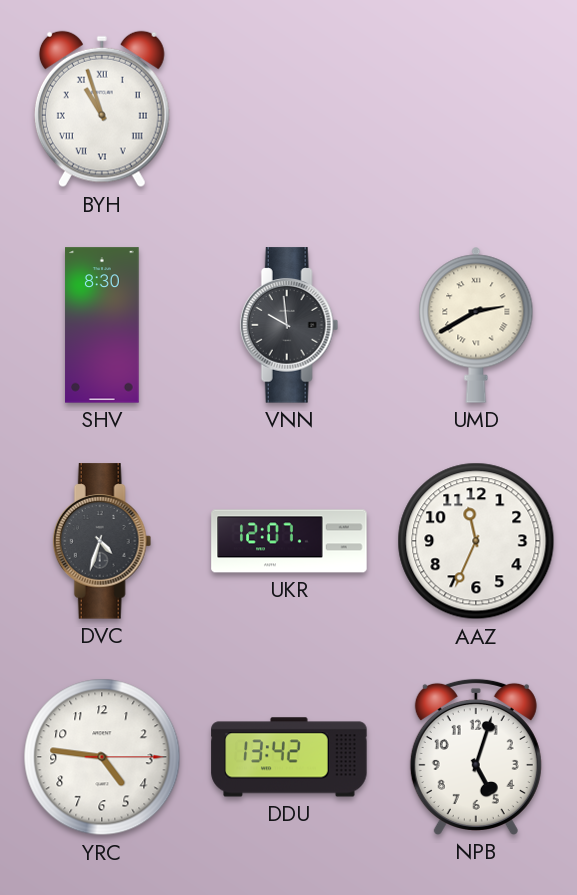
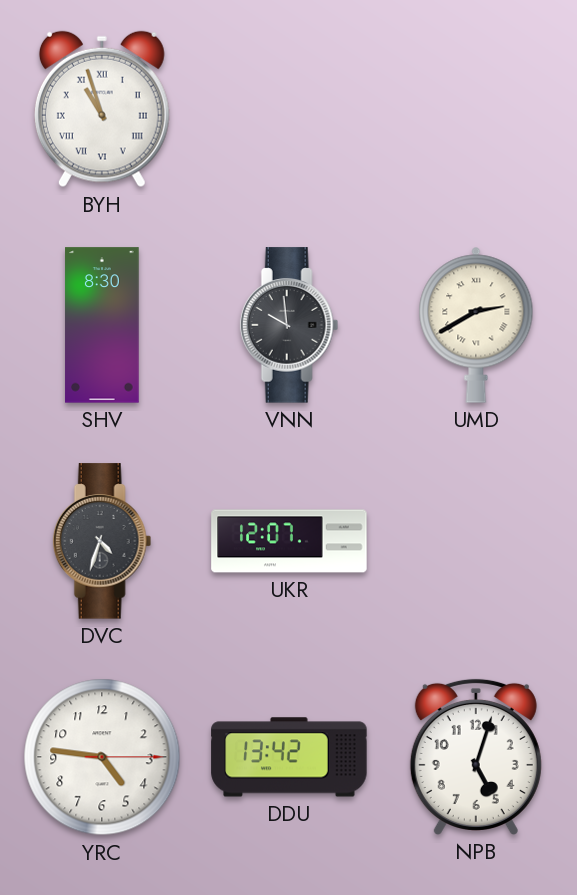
AAZ: 11:34 -> none
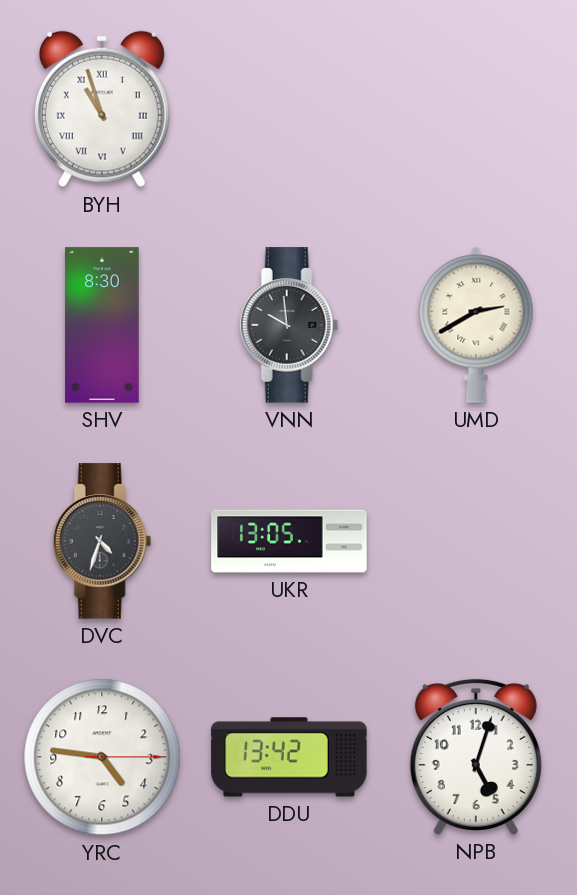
UKR: 12:07 -> 13:05
